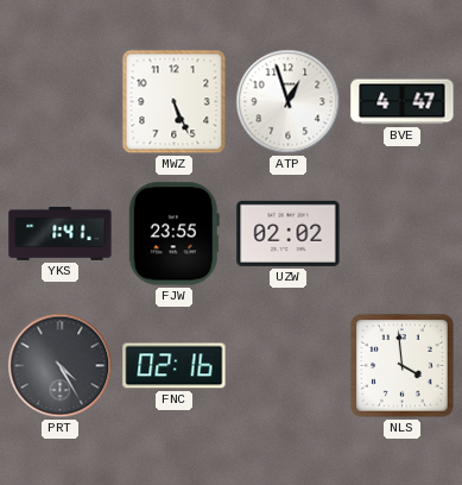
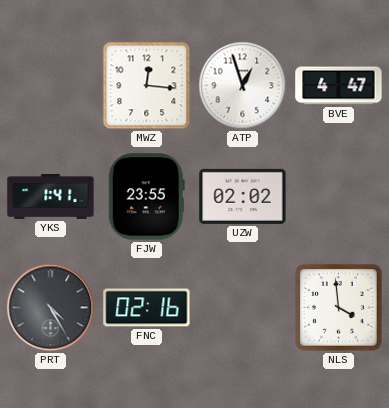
MWZ: 5:26 -> 12:16
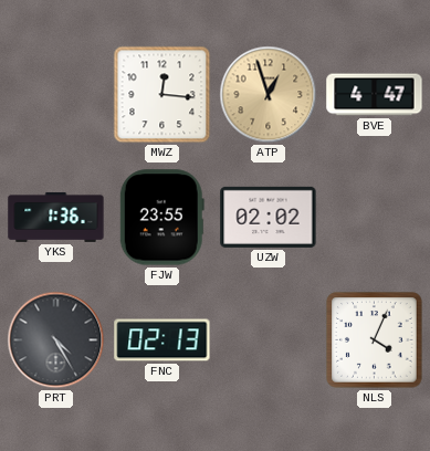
ATP dial: white -> champagne
YKS: 1:41 -> 1:36
FNC: 02:16 -> 02:13
NLS: 3:59 -> 4:04
